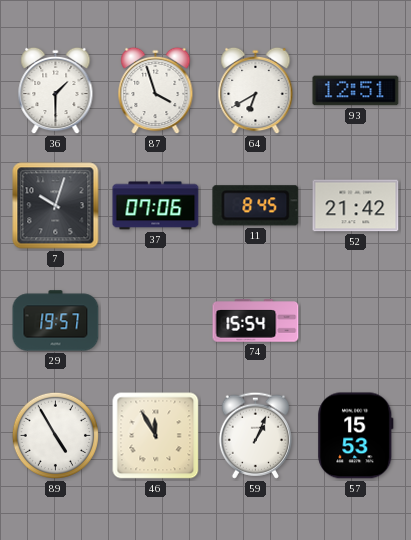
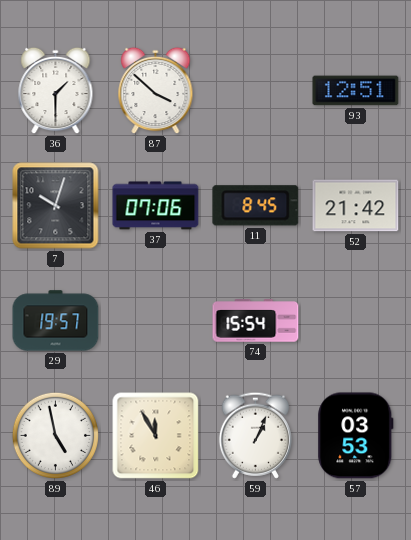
87: 3:57 -> 3:52
64: 6:40 -> none
89: 4:55 -> 4:58
57: 15:53 -> 03:53
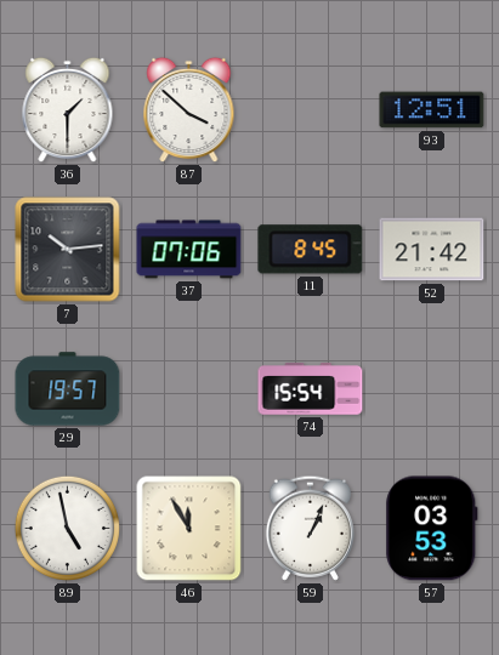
7: 10:03 -> 10:14
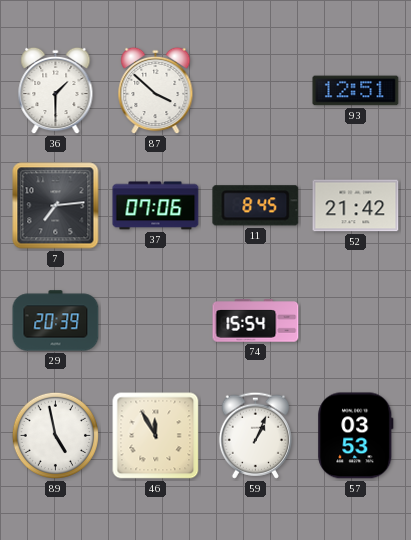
7: 10:14 -> 7:14
29: 19:57 -> 20:39
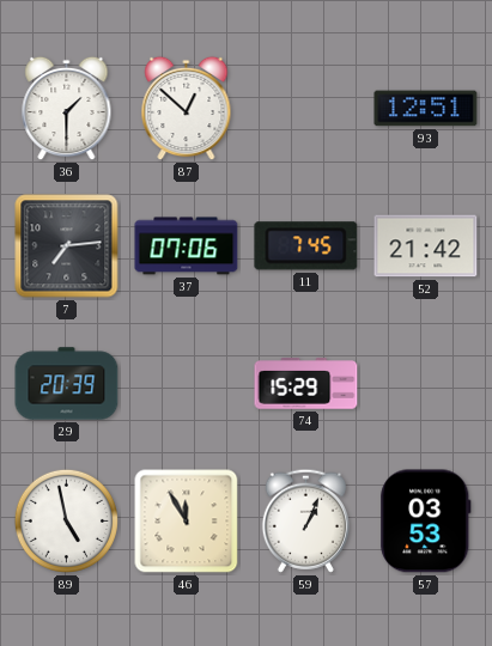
87: 3:52 -> 12:52
11: 8:45 -> 7:45
74: 15:54 -> 15:29
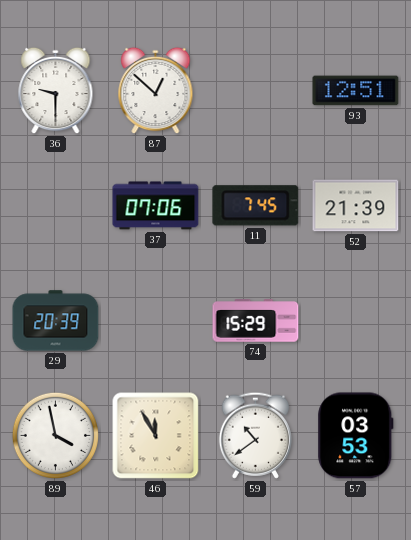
36: 1:30 -> 9:30
7: 7:14 -> none
52: 21:42 -> 21:39
89: 4:58 -> 3:58
59: 1:04 -> 10:39
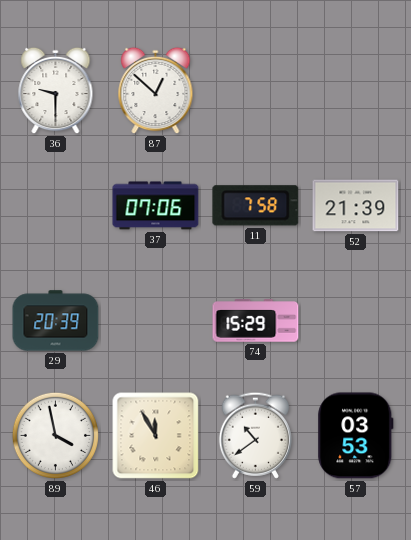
93: 12:51 -> none
11: 7:45 -> 7:58
